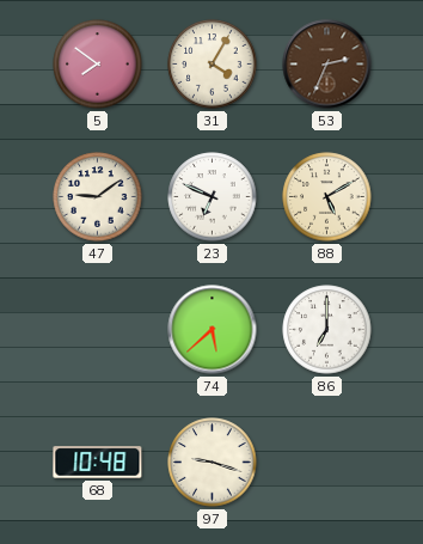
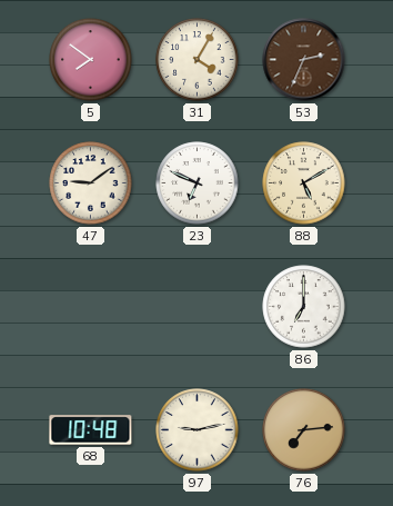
74: 5:38 -> none
97: 9:18 -> 9:13
76: none -> 7:14
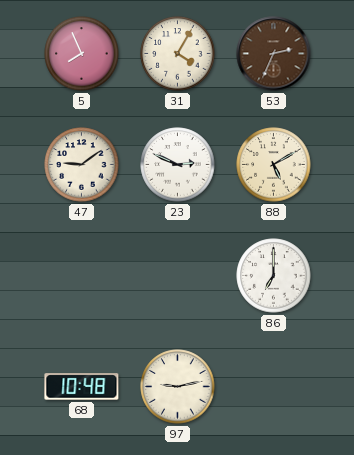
5: 7:51 -> 7:56
23: 6:49 -> 2:49
76: 7:14 -> none
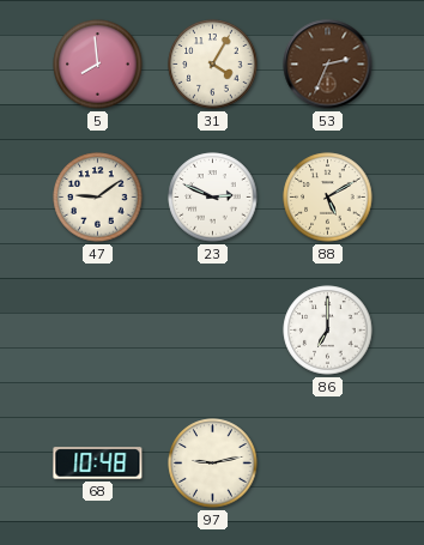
5: 7:56 -> 7:59
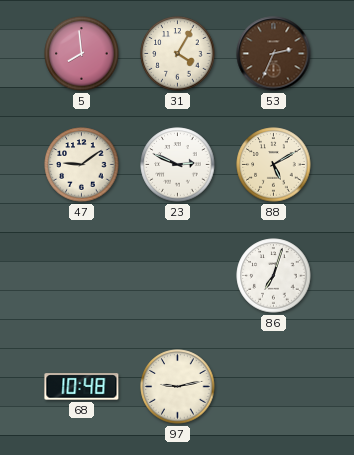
86: 7:00 -> 7:03
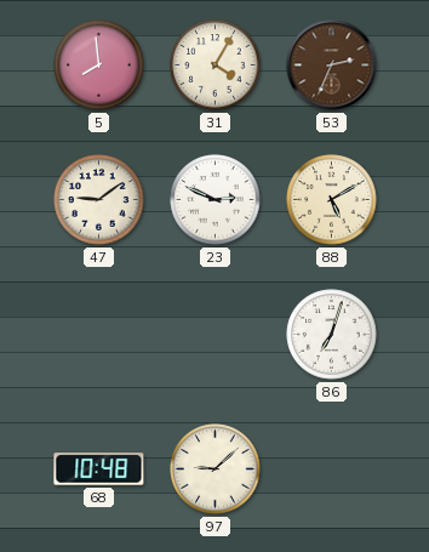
97: 9:13 -> 9:08
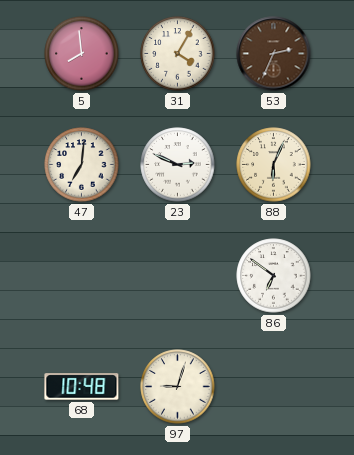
47: 9:09 -> 7:01
88: 5:10 -> 6:04
86: 7:03 -> 6:51
97: 9:08 -> 9:03
